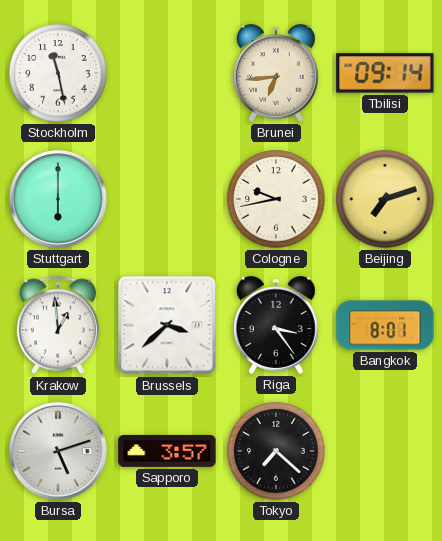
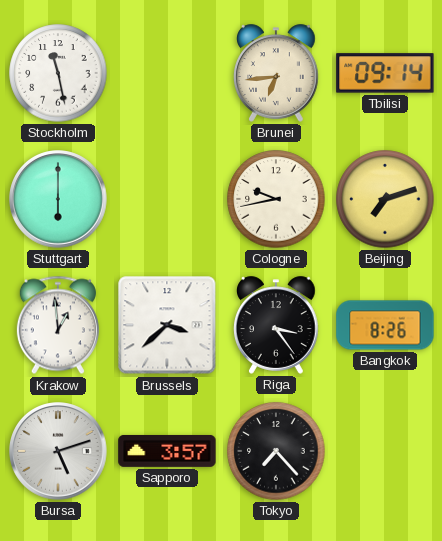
Bangkok: 8:01 -> 8:26
Tokyo: 7:22 -> 7:23
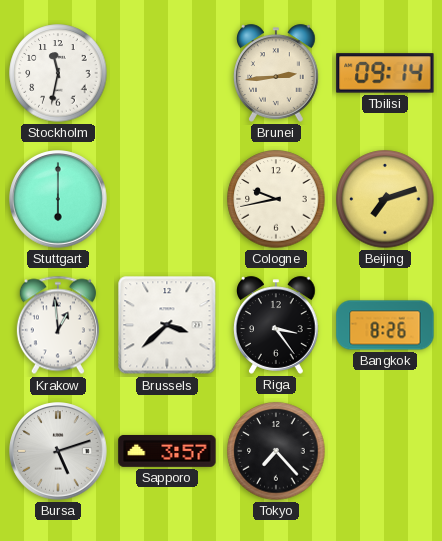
Stockholm: 11:28 -> 11:32
Brunei: 6:44 -> 2:44
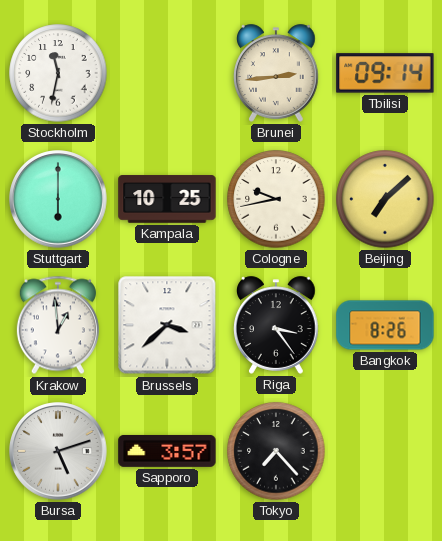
Kampala: none -> 10:25
Beijing: 7:12 -> 7:08
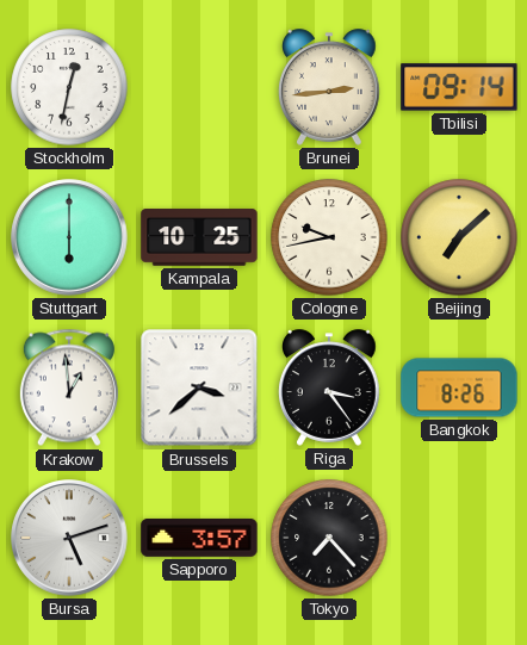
Stockholm: 11:32 -> 12:32
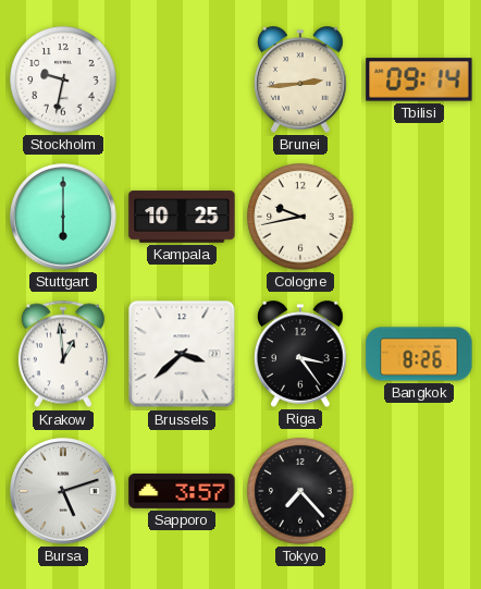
Stockholm: 12:32 -> 9:32
Beijing: 7:08 -> none
